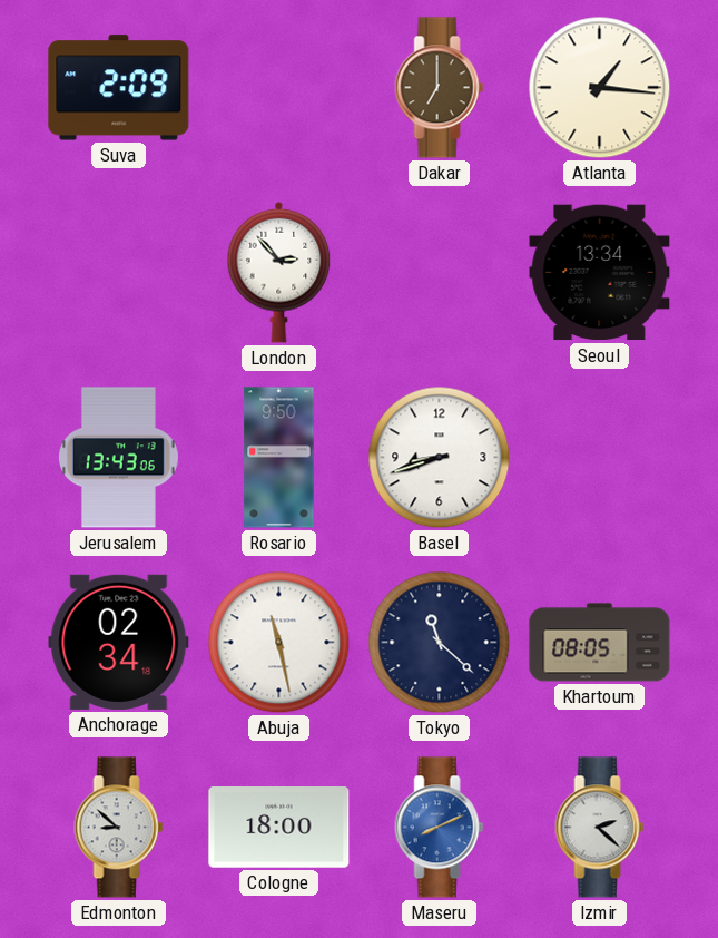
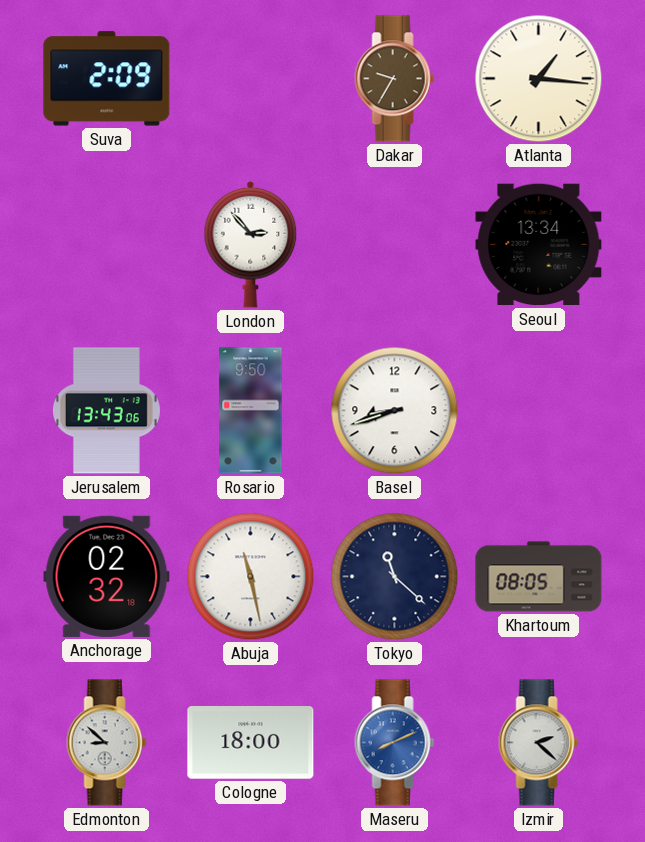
Dakar: 7:00 -> 9:35
Anchorage: 02:34 -> 02:32
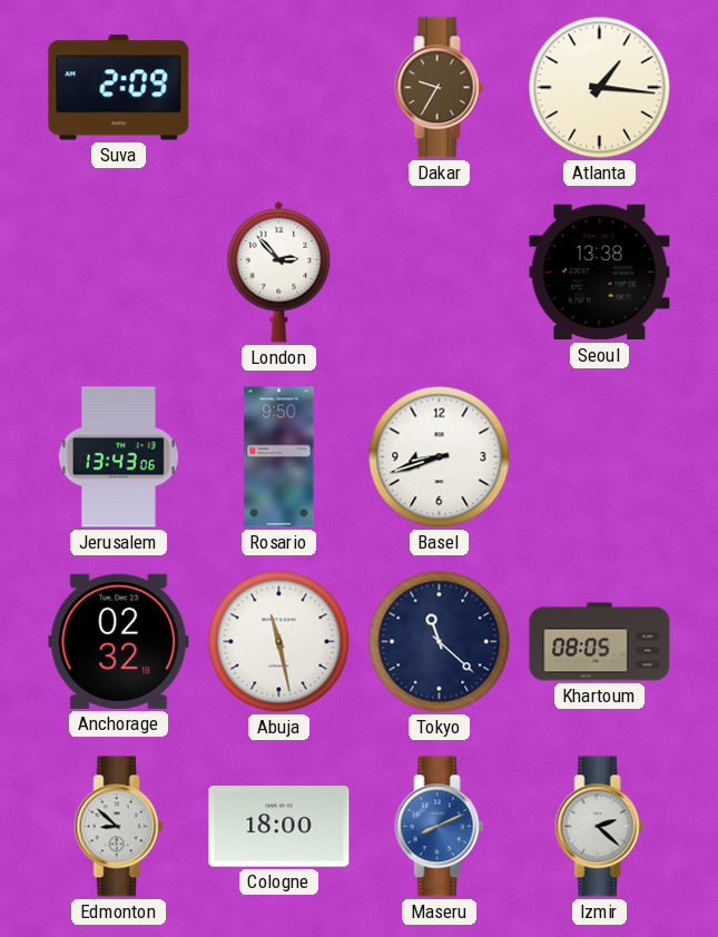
Seoul: 13:34 -> 13:38
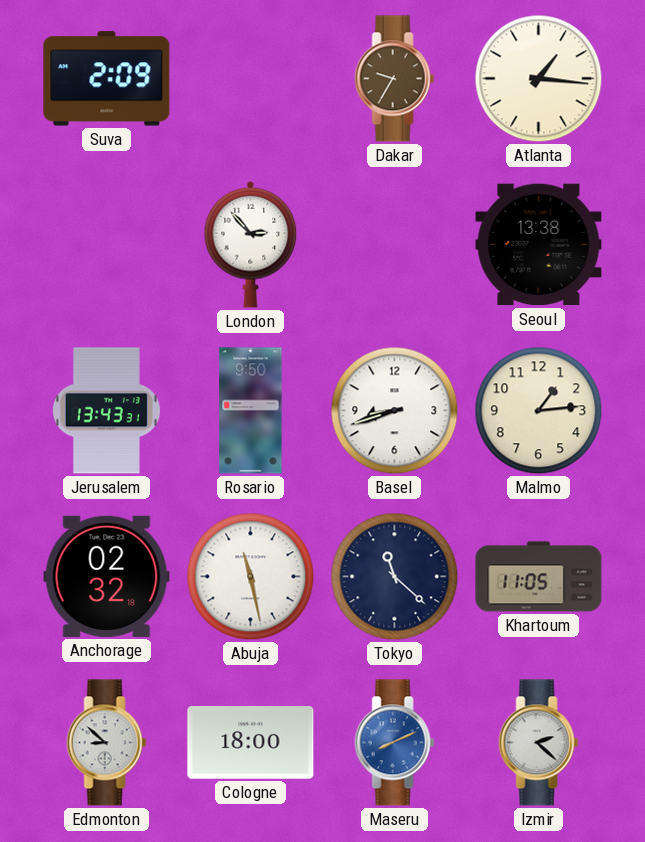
Jerusalem: 13:43:06 -> 13:43:31
Malmo: none -> 1:14
Khartoum: 08:05 -> 11:05
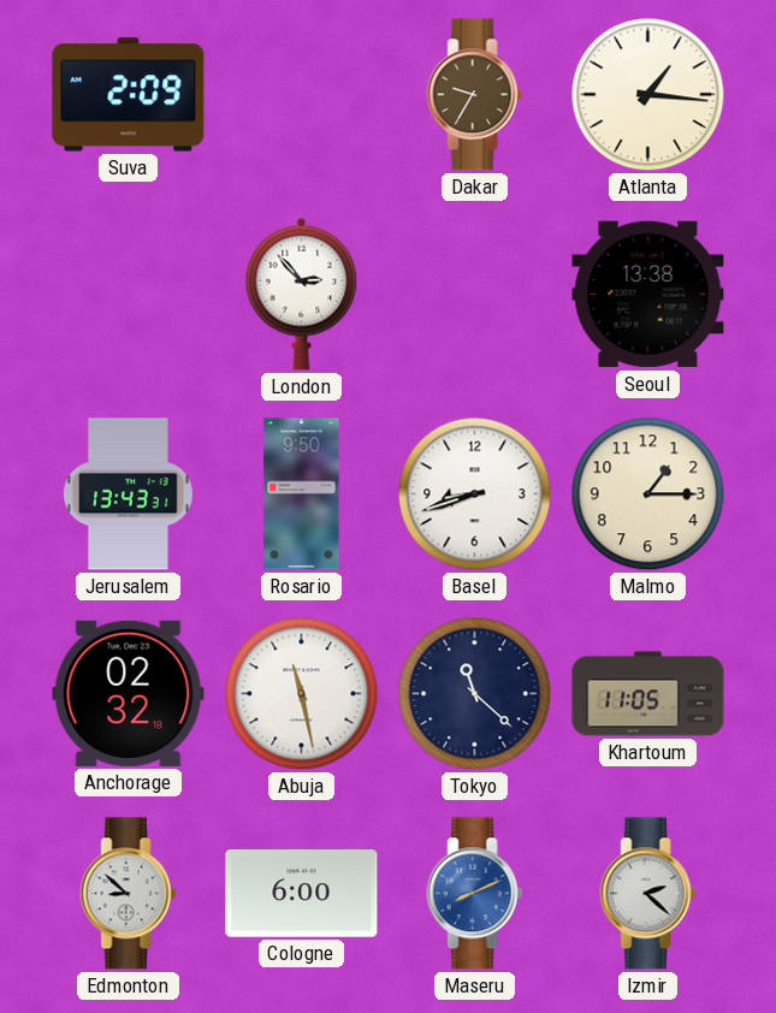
Malmo: 1:14 -> 1:15
Cologne: 18:00 -> 6:00
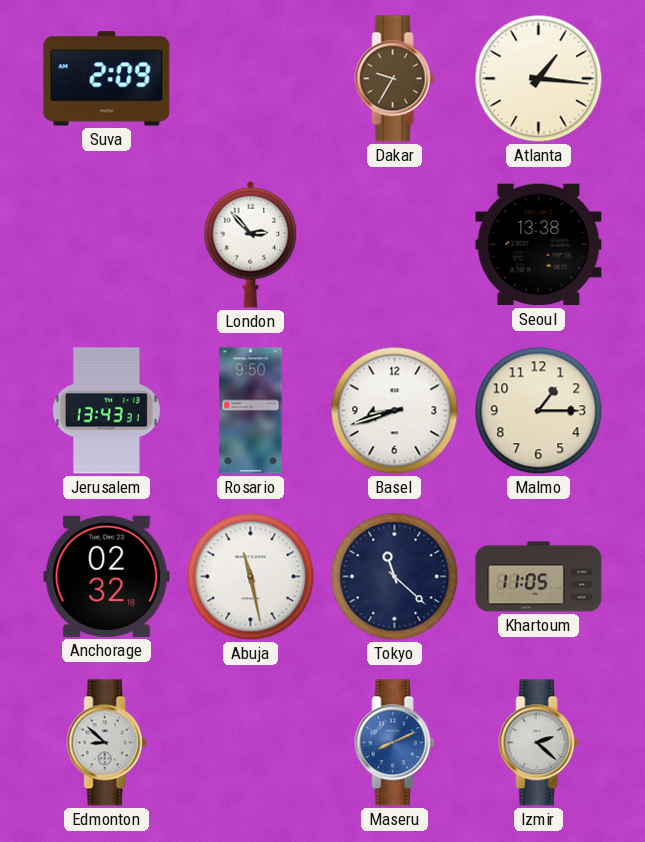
Cologne: 6:00 -> none
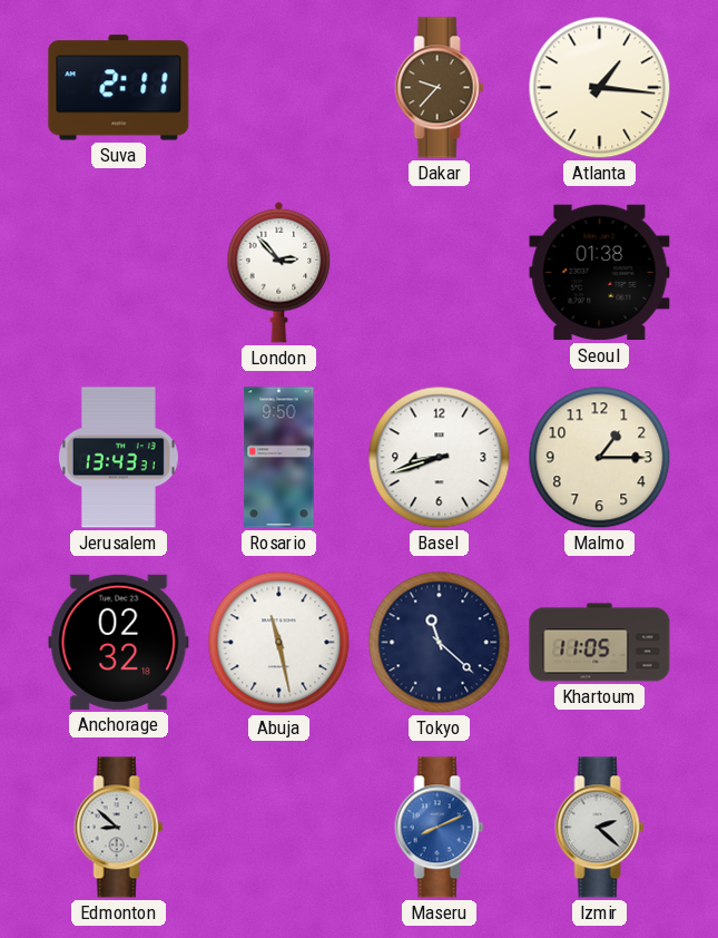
Suva: 2:09 -> 2:11
Dakar: 9:35 -> 9:37
Seoul: 13:38 -> 01:38
